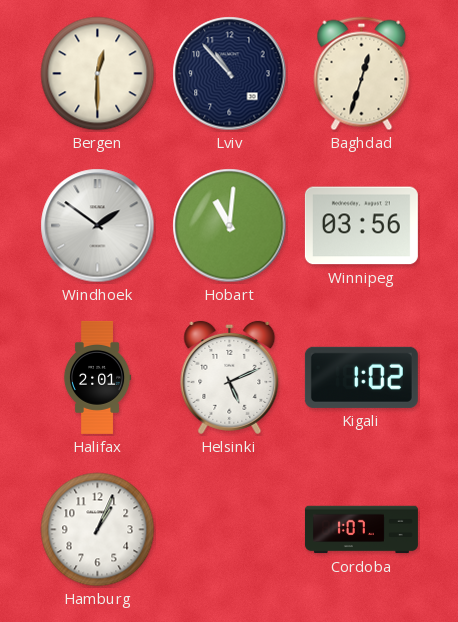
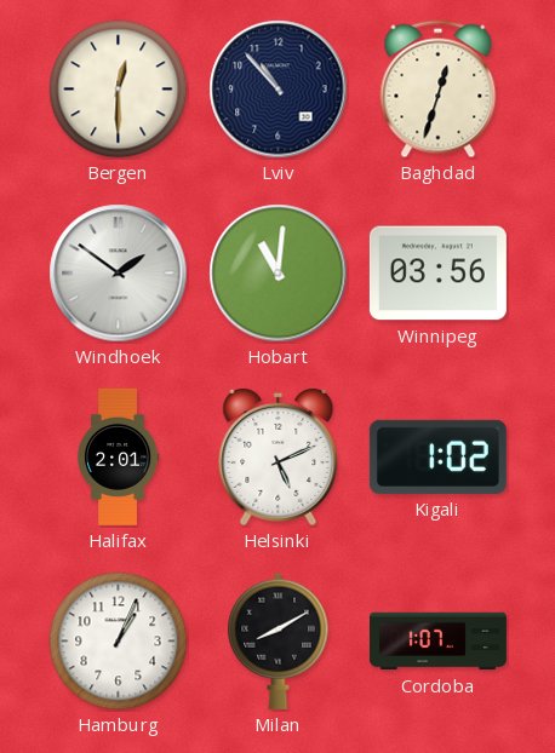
Milan: none -> 8:10
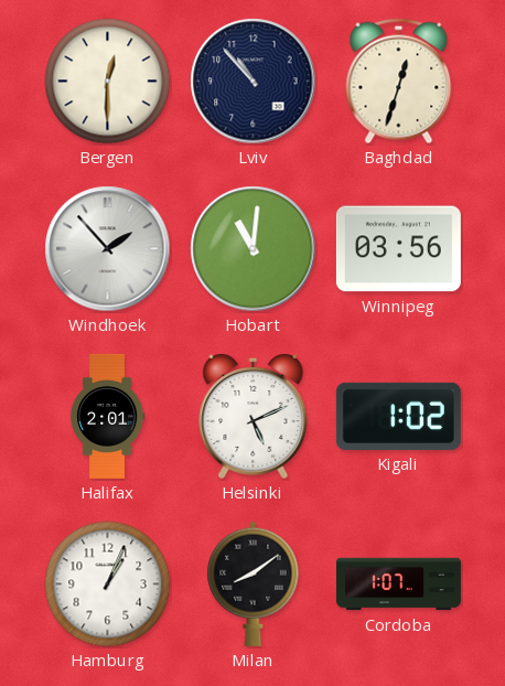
Windhoek: 1:51 -> 1:53
Milan: 8:10 -> 8:09
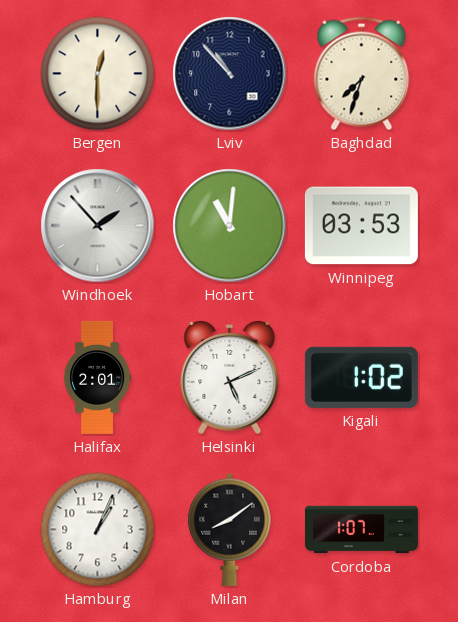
Baghdad: 12:33 -> 7:33
Winnipeg: 03:56 -> 03:53
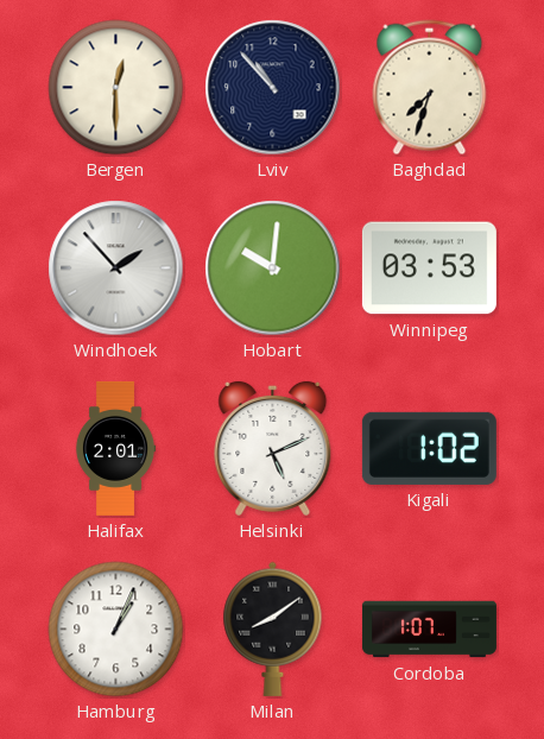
Hobart: 11:01 -> 10:01
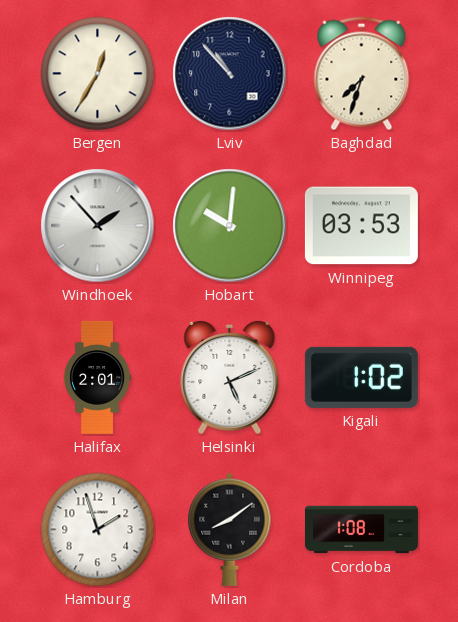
Bergen: 12:30 -> 12:35
Hamburg: 1:04 -> 1:57
Cordoba: 1:07 -> 1:08
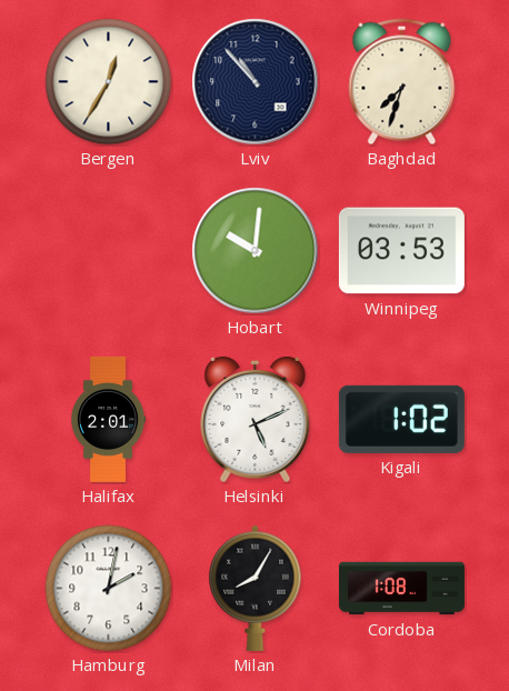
Windhoek: 1:53 -> none
Hamburg: 1:57 -> 2:02
Milan: 8:09 -> 8:05
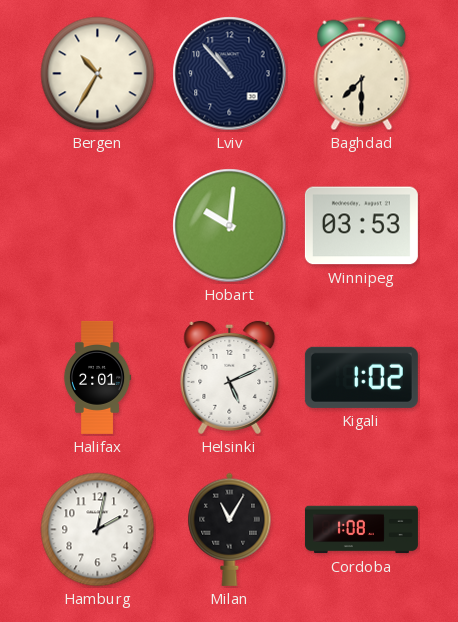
Bergen: 12:35 -> 10:35
Baghdad: 7:33 -> 7:30
Milan: 8:05 -> 11:05
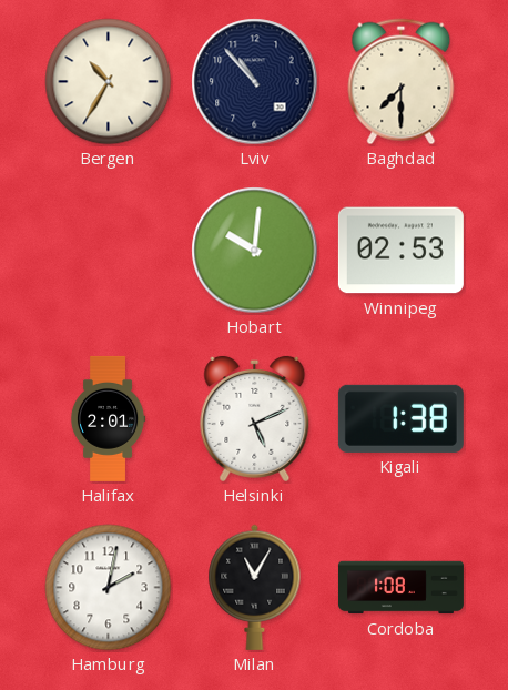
Winnipeg: 03:53 -> 02:53
Kigali: 1:02 -> 1:38
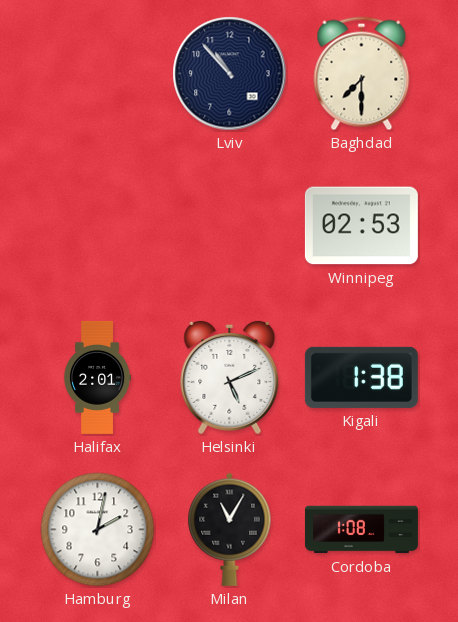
Bergen: 10:35 -> none
Hobart: 10:01 -> none
